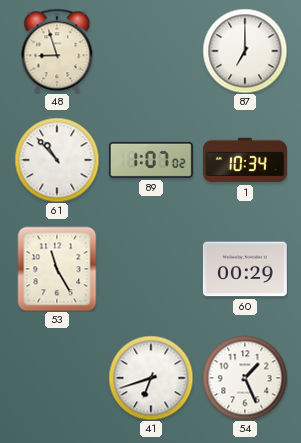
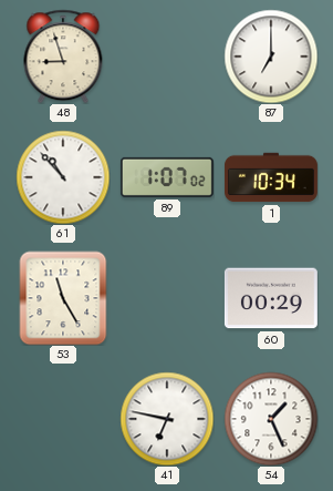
41: 6:42 -> 6:47
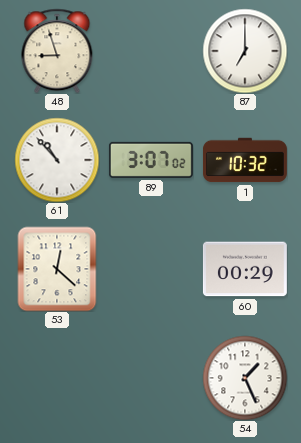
89: 1:07 -> 3:07
1: 10:34 -> 10:32
53: 11:25 -> 12:22
41: 6:47 -> none
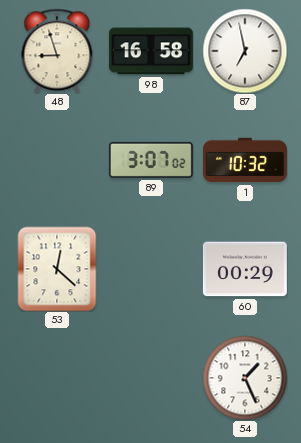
98: none -> 16:58
87: 7:00 -> 6:58
61: 10:53 -> none
